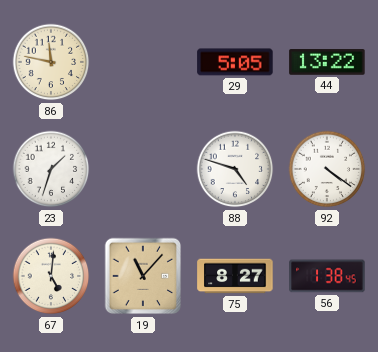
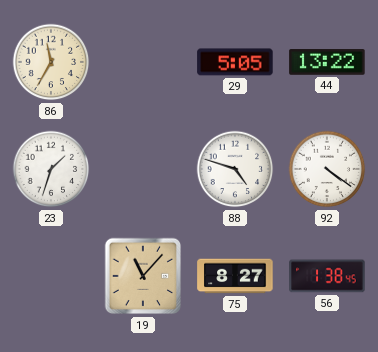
86: 11:47 -> 11:35
67: 5:01 -> none
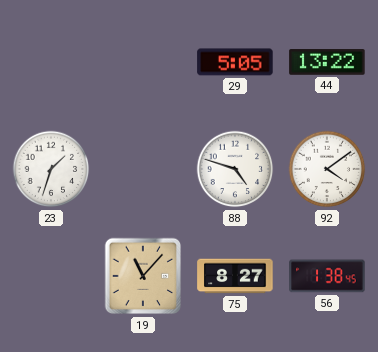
86: 11:35 -> none
92: 4:21 -> 4:09
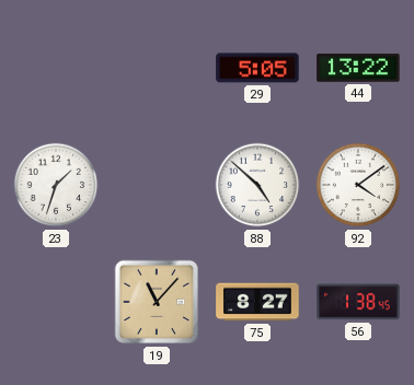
88: 4:48 -> 4:52
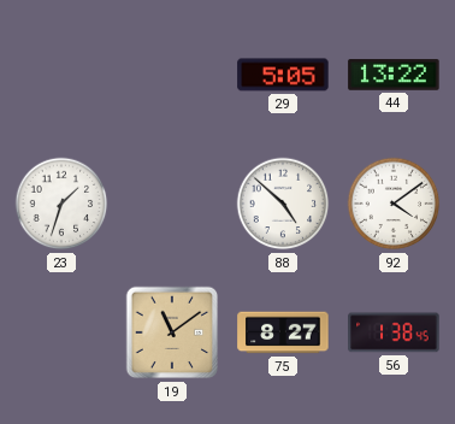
19: 11:07 -> 11:09
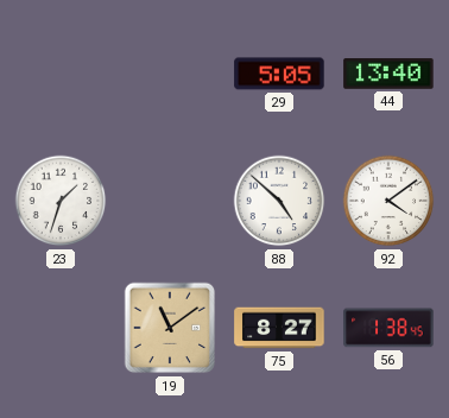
44: 13:22 -> 13:40
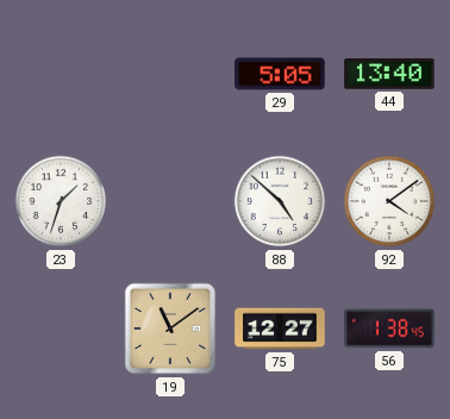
75: 8:27 -> 12:27
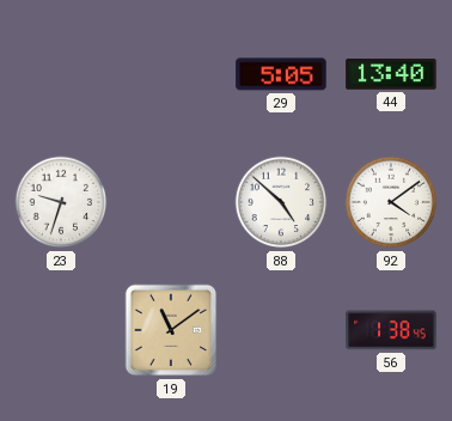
23: 1:33 -> 9:33
75: 12:27 -> none
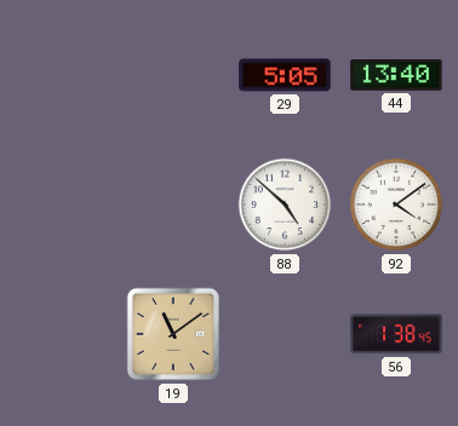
23: 9:33 -> none
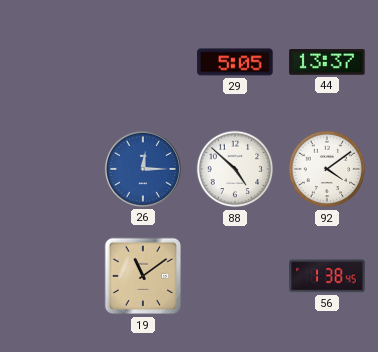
44: 13:40 -> 13:37
26: none -> 12:15
